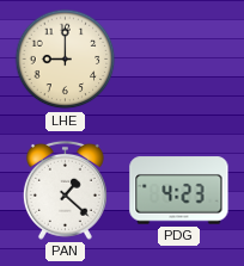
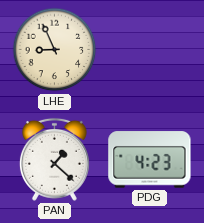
LHE: 9:00 -> 8:56
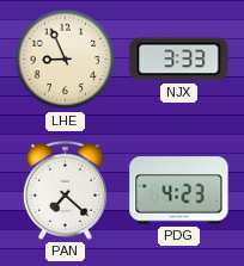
NJX: none -> 3:33
PAN: 1:22 -> 7:22
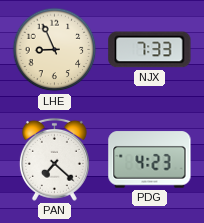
NJX: 3:33 -> 7:33
